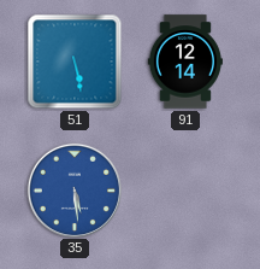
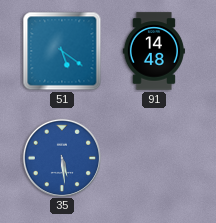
51: 5:28 -> 5:21
91: 12:14 -> 14:48
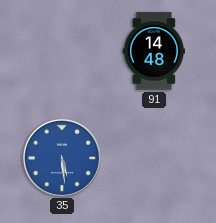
51: 5:21 -> none
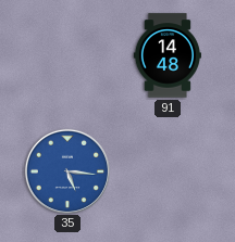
35: 5:29 -> 5:16
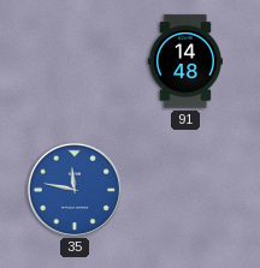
35: 5:16 -> 11:47
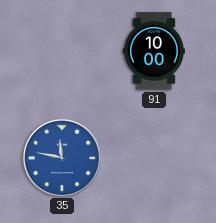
91: 14:48 -> 10:00
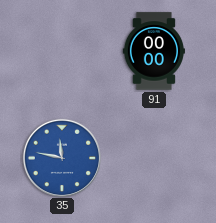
91: 10:00 -> 00:00
